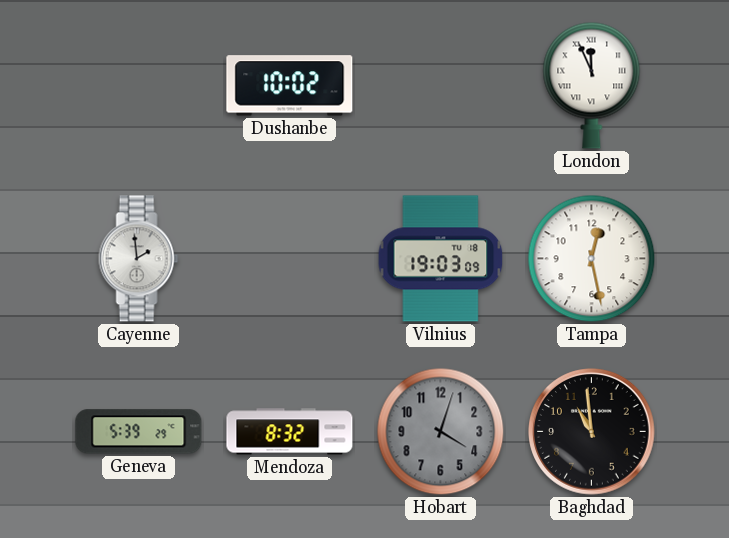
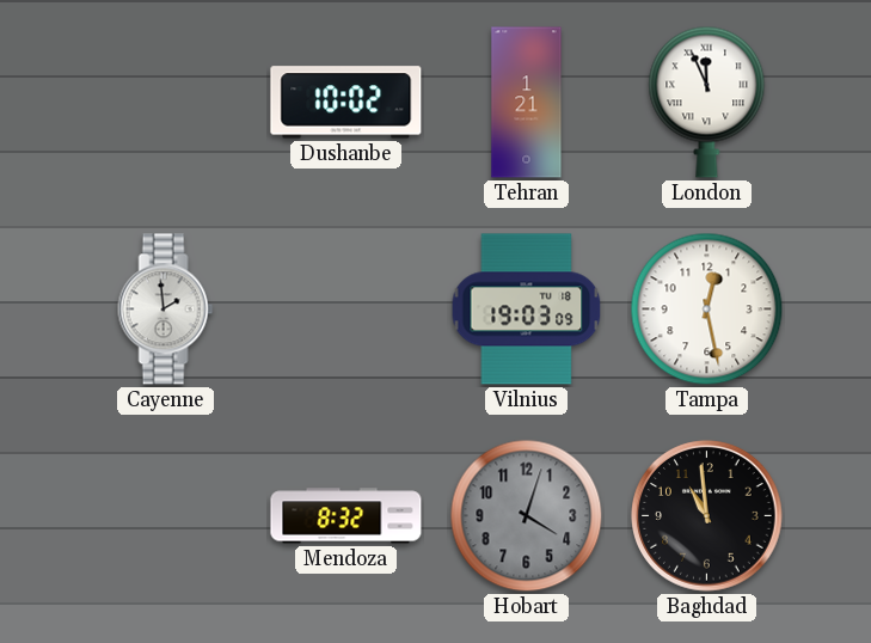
Tehran: none -> 1:21
Geneva: 5:39 -> none
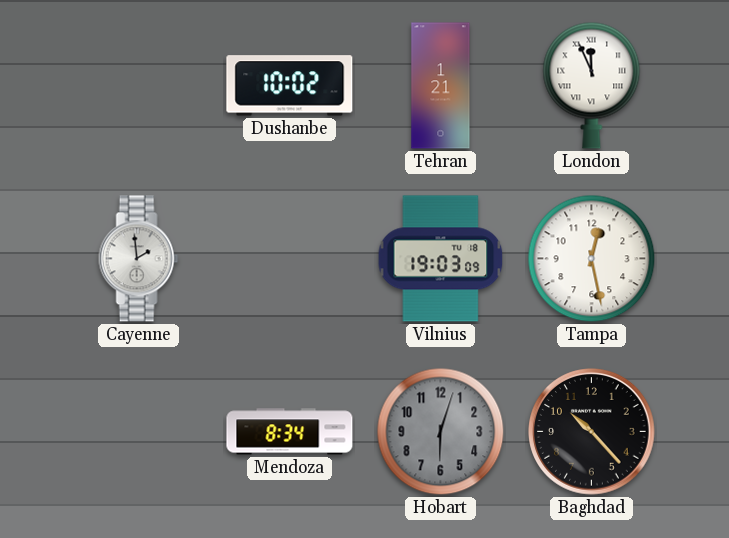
Mendoza: 8:32 -> 8:34
Hobart: 4:03 -> 6:03
Baghdad: 10:59 -> 10:23
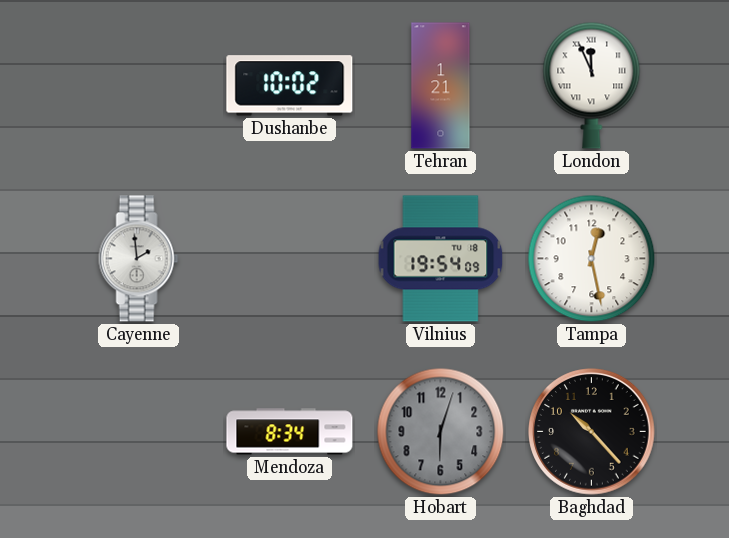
Vilnius: 19:03 -> 19:54
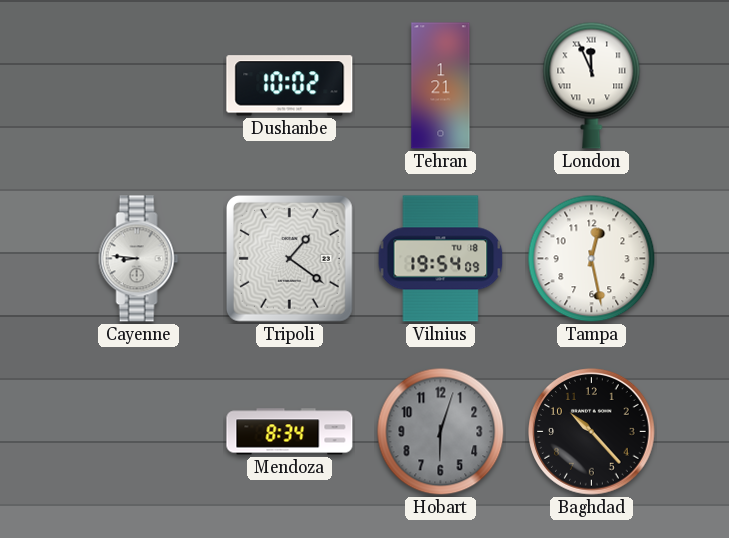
Cayenne: 1:59 -> 8:46
Tripoli: none -> 1:21
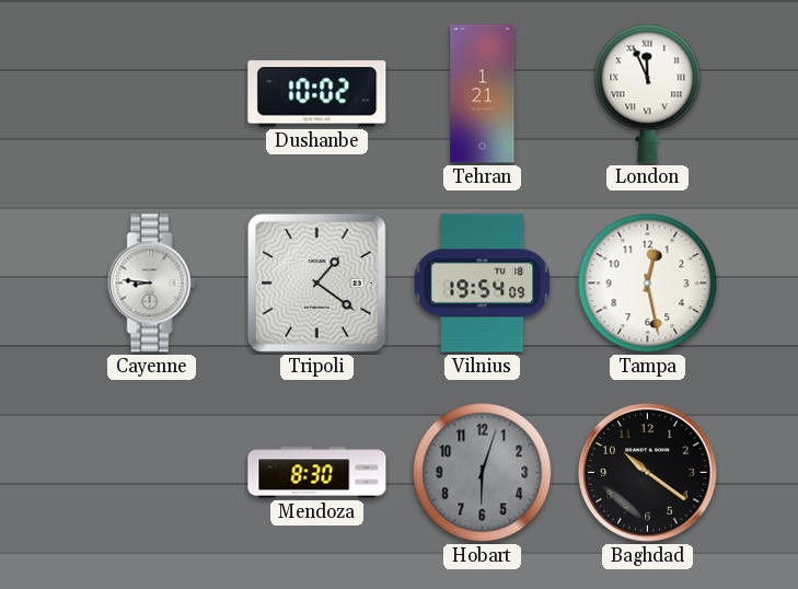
Mendoza: 8:34 -> 8:30
Baghdad: 10:23 -> 10:21
